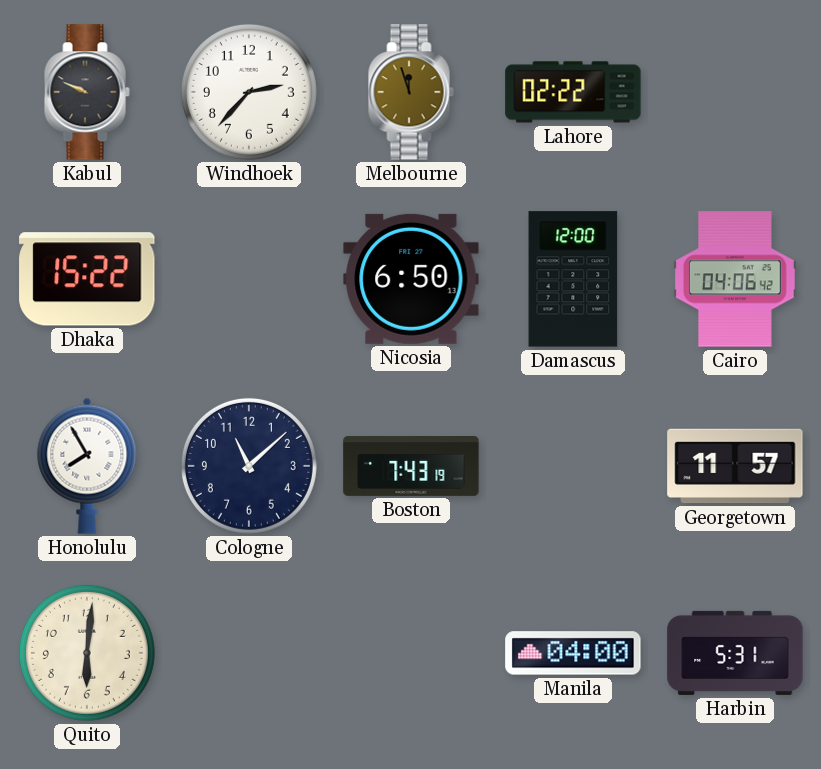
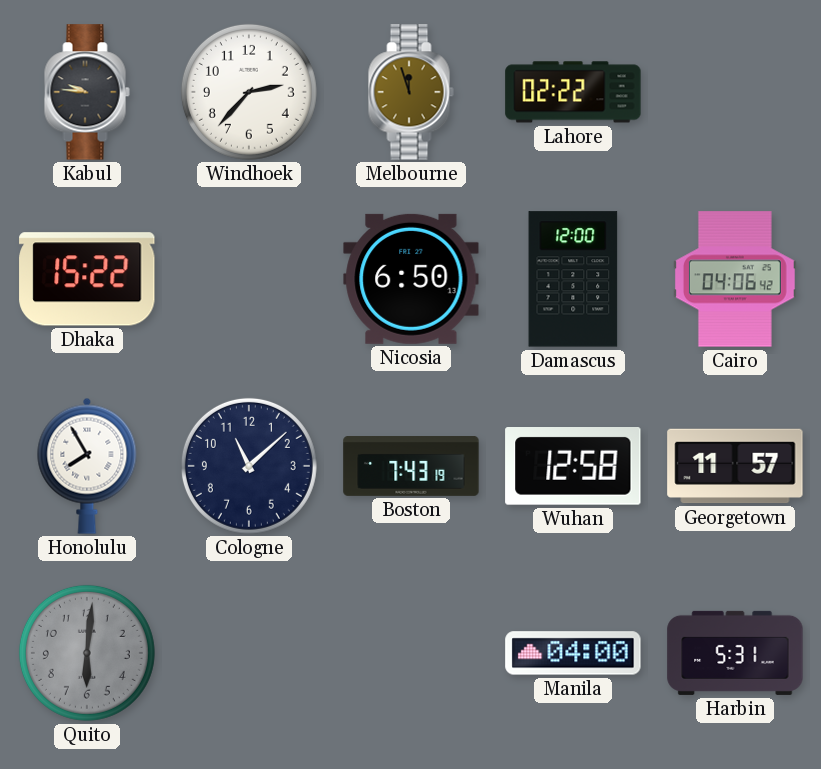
Kabul: 9:49 -> 9:46
Wuhan: none -> 12:58
Quito dial: cream -> grey
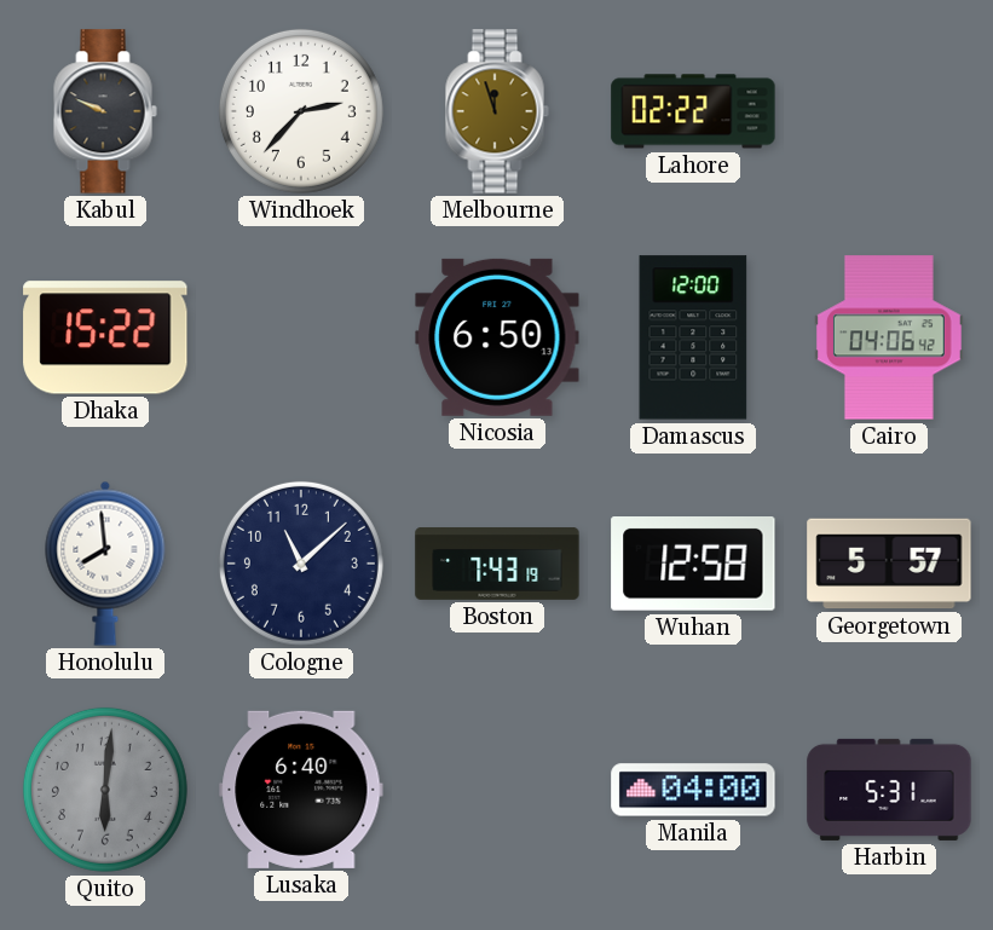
Kabul: 9:46 -> 9:49
Honolulu: 7:55 -> 7:59
Georgetown: 11:57 -> 5:57
Lusaka: none -> 6:40
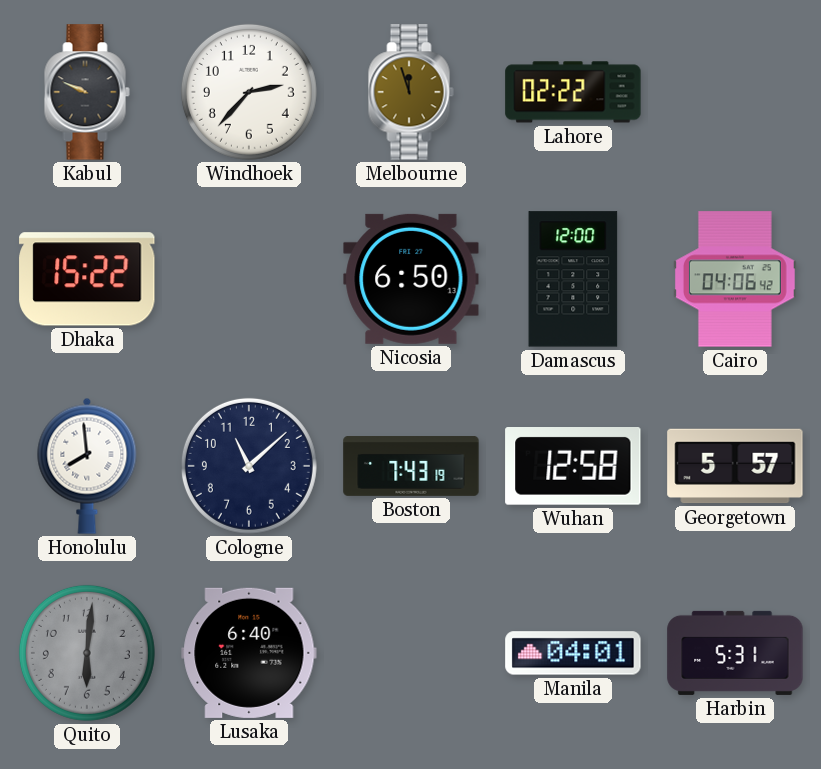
Manila: 04:00 -> 04:01
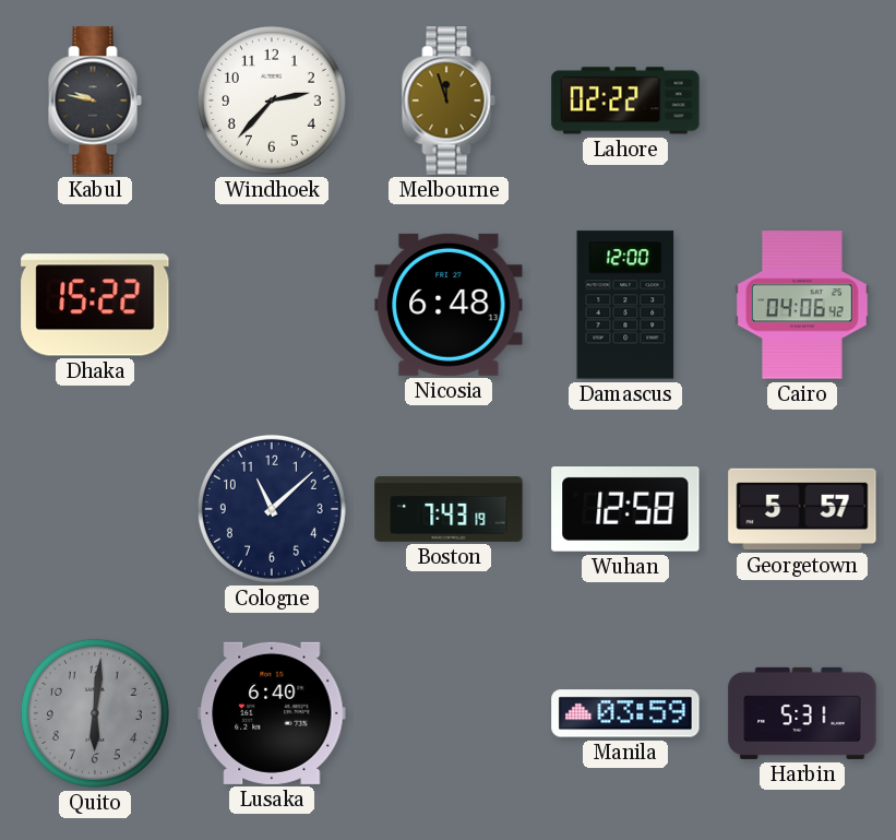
Kabul: 9:49 -> 9:47
Nicosia: 6:50 -> 6:48
Honolulu: 7:59 -> none
Manila: 04:01 -> 03:59
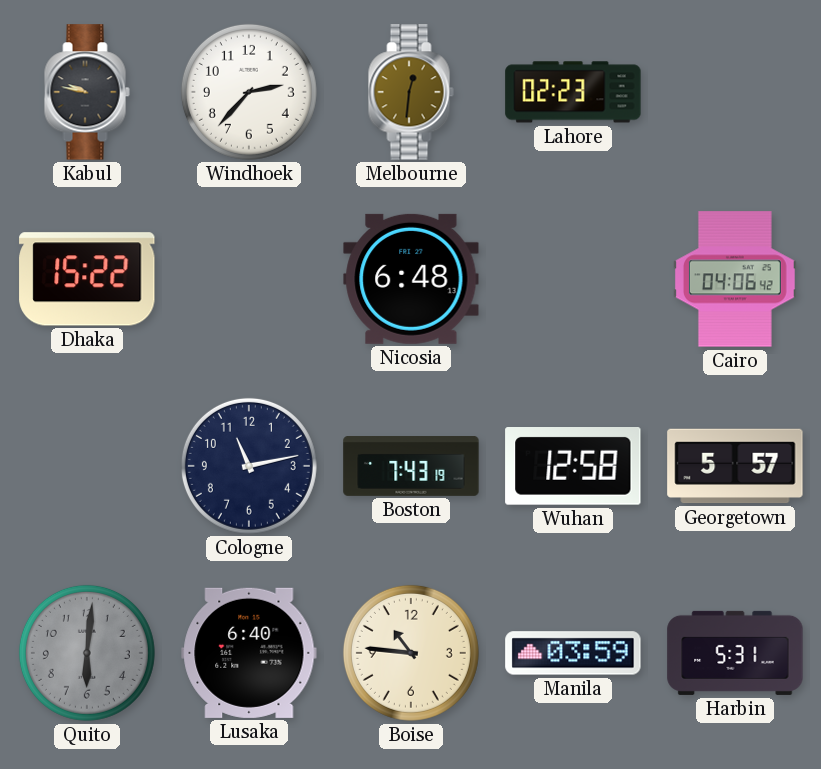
Melbourne: 11:57 -> 12:31
Lahore: 02:22 -> 02:23
Damascus: 12:00 -> none
Cologne: 11:08 -> 11:13
Boise: none -> 10:46
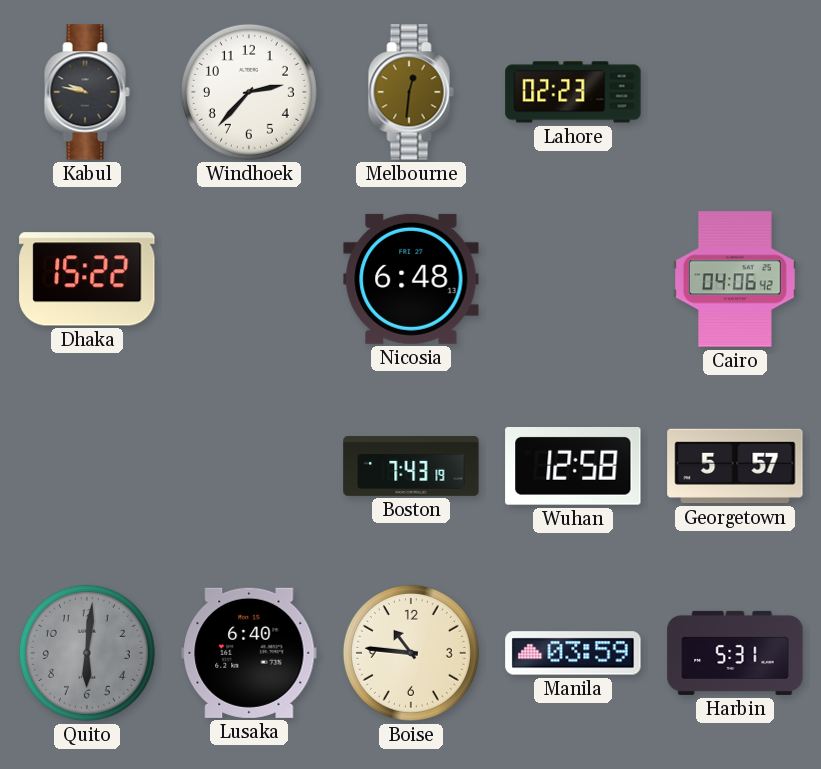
Cologne: 11:13 -> none
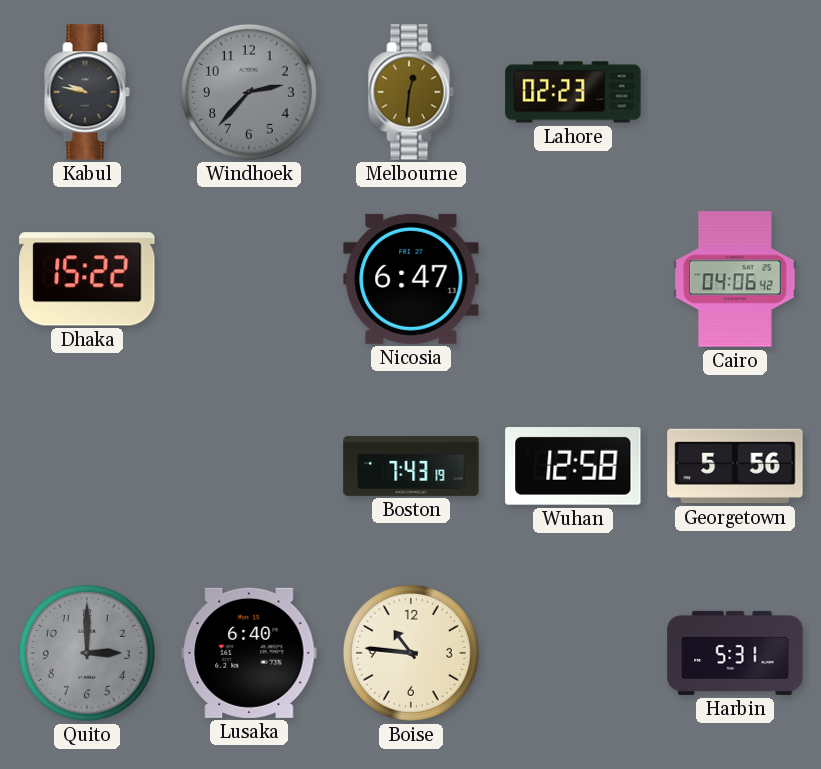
Windhoek dial: white -> grey
Nicosia: 6:48 -> 6:47
Georgetown: 5:57 -> 5:56
Quito: 6:01 -> 3:00
Manila: 03:59 -> none
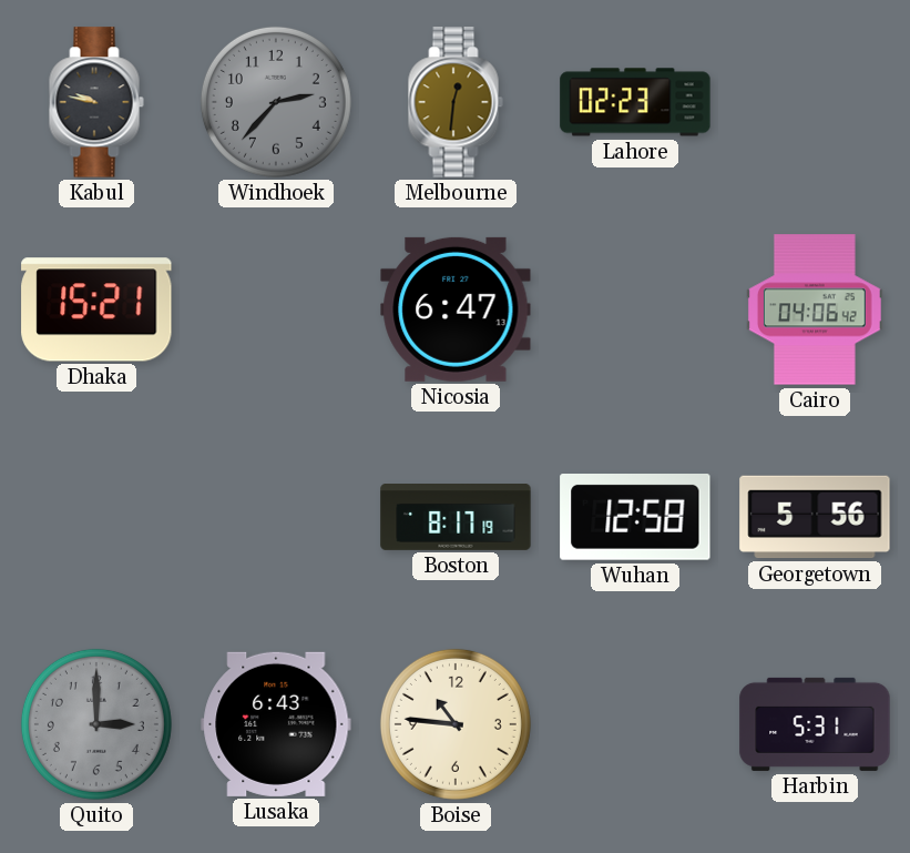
Dhaka: 15:22 -> 15:21
Boston: 7:43 -> 8:17
Lusaka: 6:40 -> 6:43
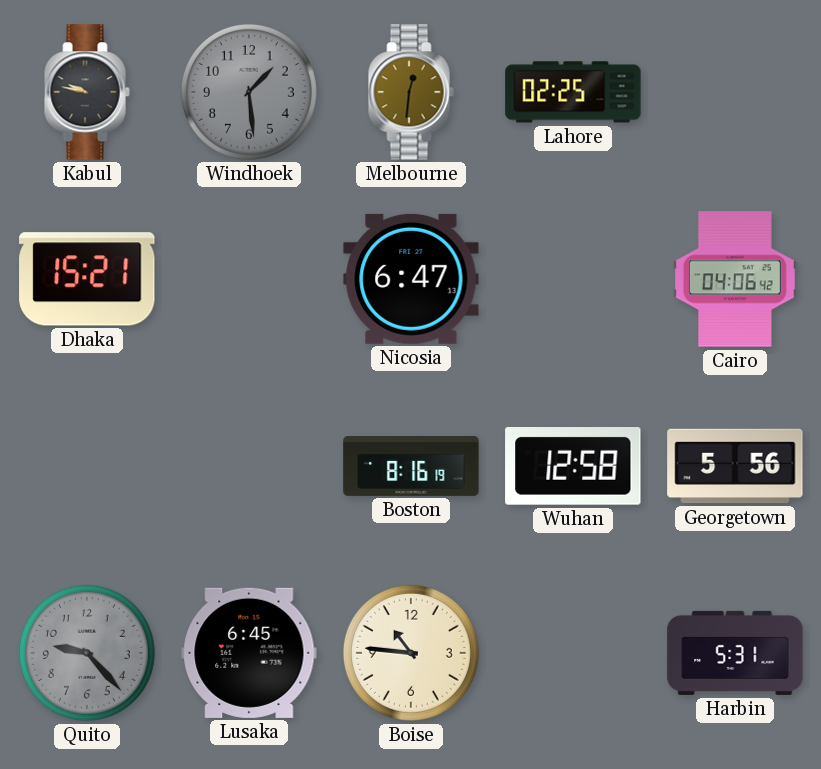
Windhoek: 2:37 -> 1:29
Lahore: 02:23 -> 02:25
Boston: 8:17 -> 8:16
Quito: 3:00 -> 9:23
Lusaka: 6:43 -> 6:45
